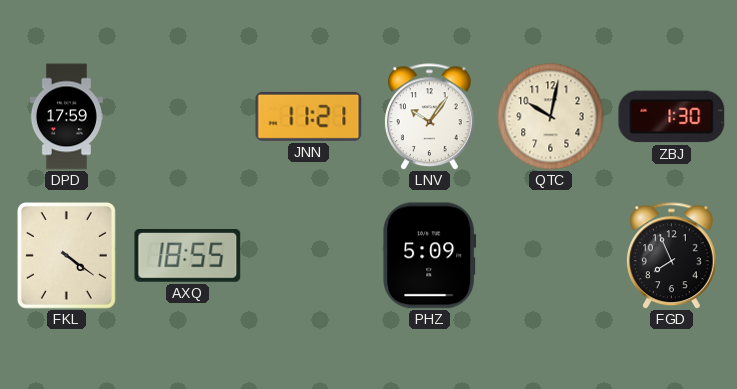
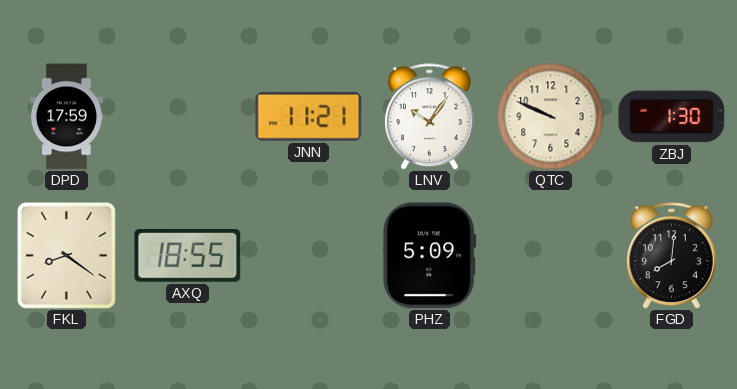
QTC: 10:02 -> 9:49
FKL: 4:21 -> 8:21
FGD: 7:56 -> 8:01
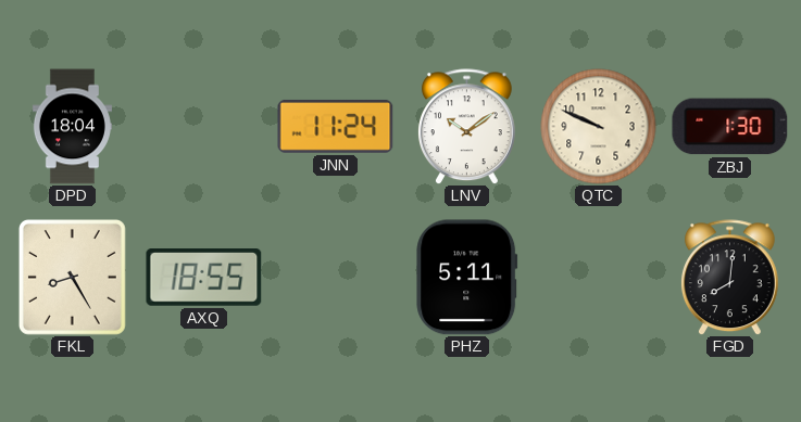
DPD: 17:59 -> 18:04
JNN: 11:21 -> 11:24
LNV: 10:06 -> 10:09
FKL: 8:21 -> 8:25
PHZ: 5:09 -> 5:11
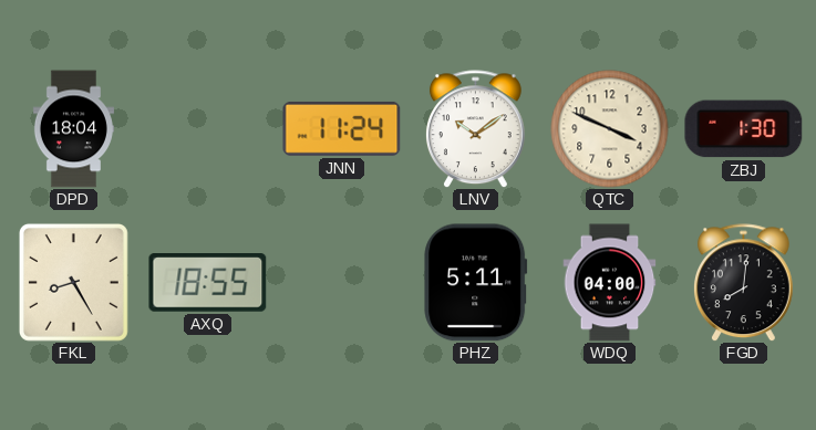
QTC: 9:49 -> 3:49
WDQ: none -> 04:00
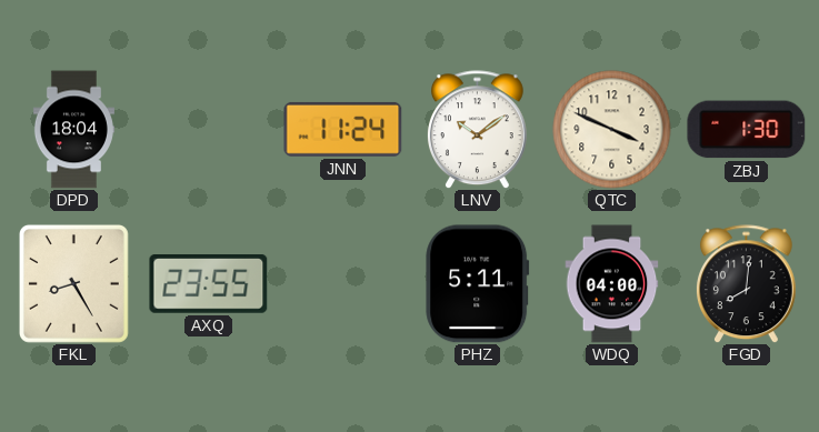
AXQ: 18:55 -> 23:55
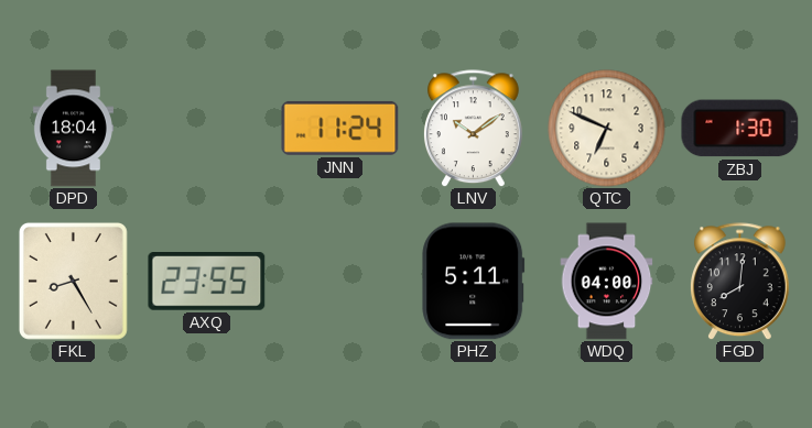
QTC: 3:49 -> 6:49
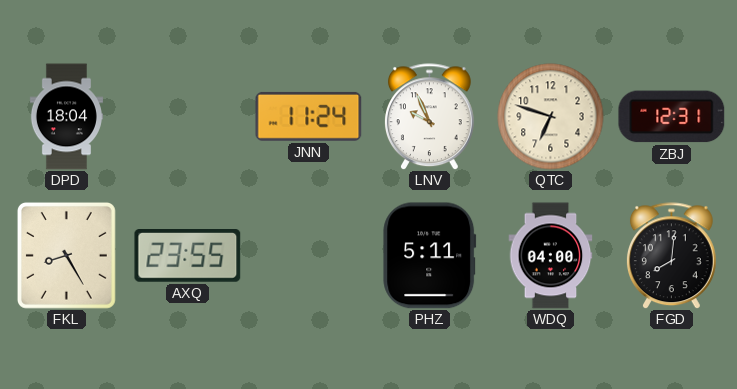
LNV: 10:09 -> 9:56
QTC: 6:49 -> 6:48
ZBJ: 1:30 -> 12:31
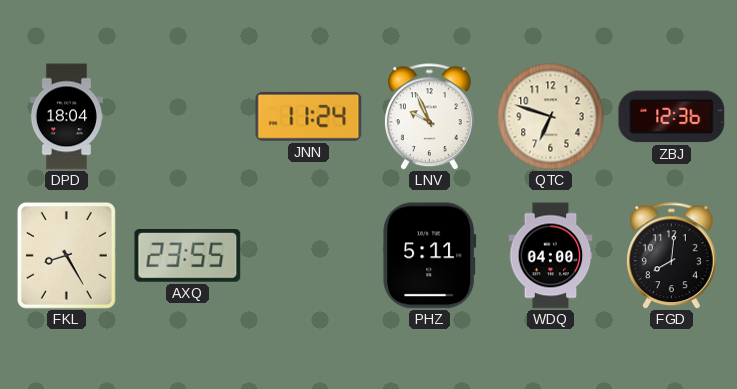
ZBJ: 12:31 -> 12:36
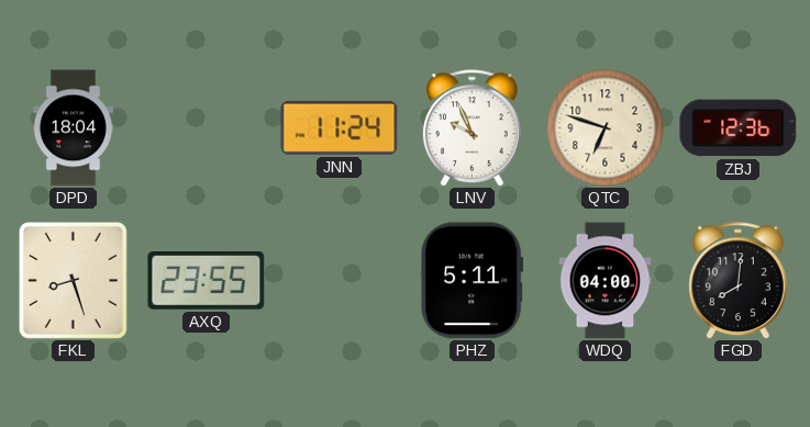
FKL: 8:25 -> 8:27
